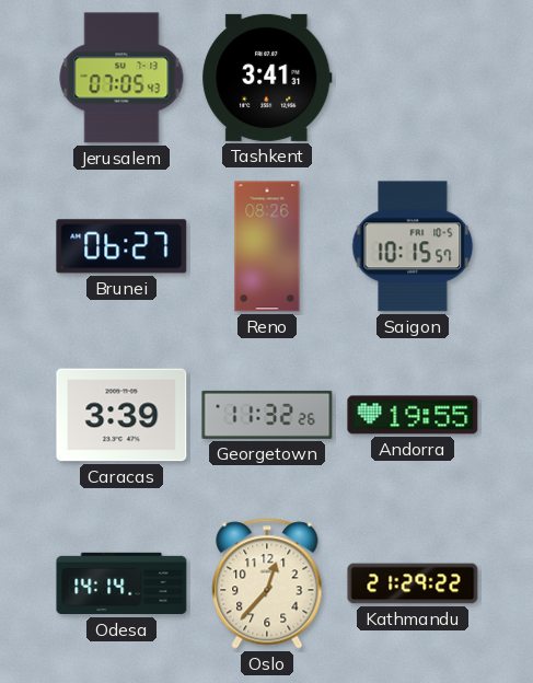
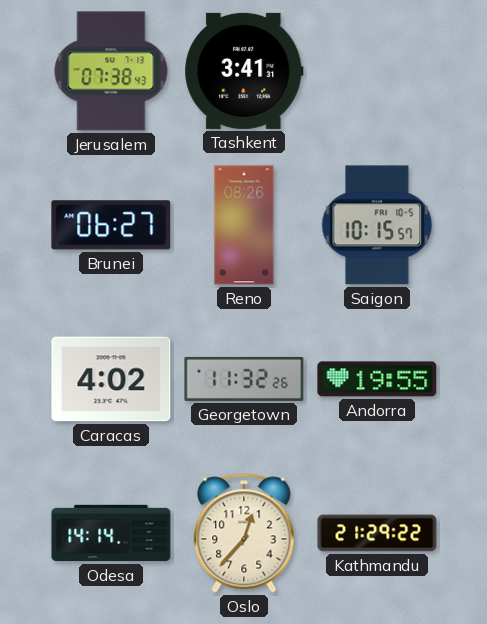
Jerusalem: 07:05 -> 07:38
Caracas: 3:39 -> 4:02
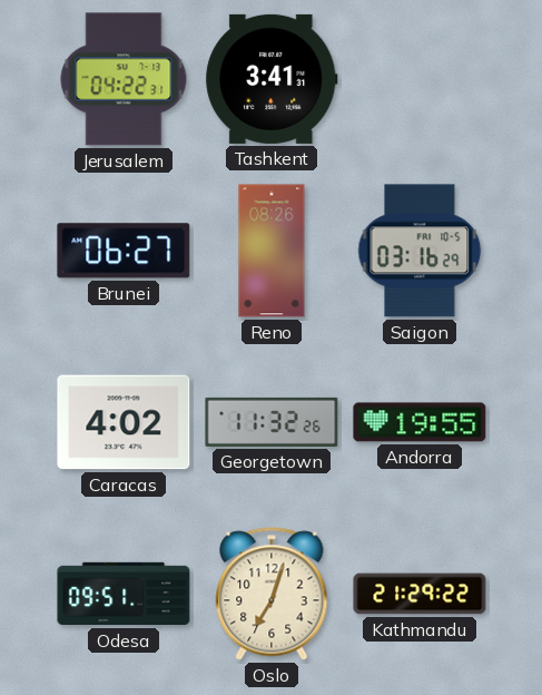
Jerusalem: 07:38 -> 04:22
Saigon: 10:15 -> 03:16
Odesa: 14:14 -> 09:51
Oslo: 12:37 -> 7:03
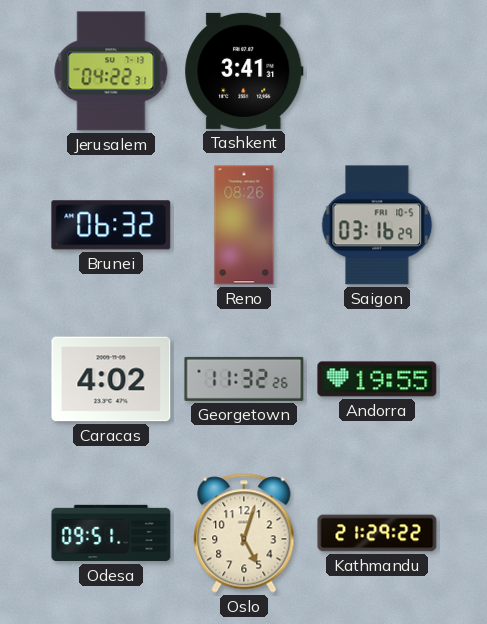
Brunei: 06:27 -> 06:32
Oslo: 7:03 -> 5:03
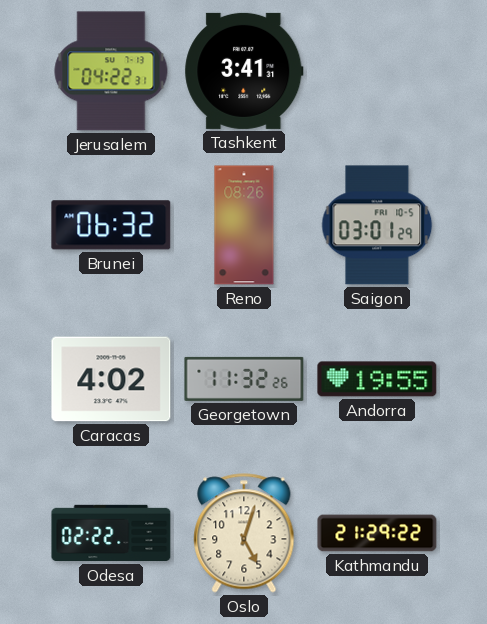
Saigon: 03:16 -> 03:01
Odesa: 09:51 -> 02:22
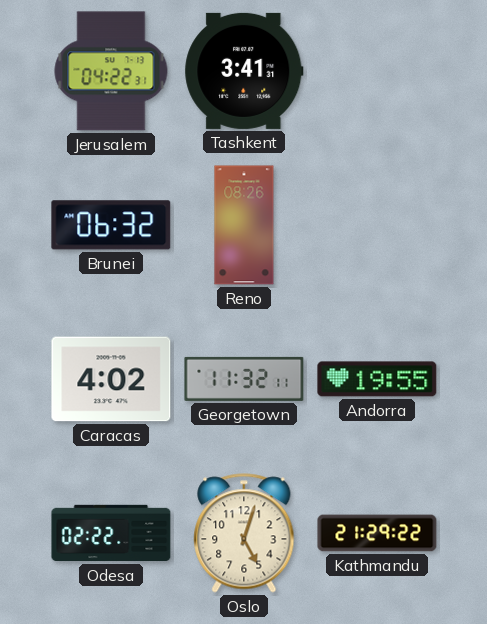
Saigon: 03:01 -> none
Georgetown: 11:32:26 -> 11:32:11
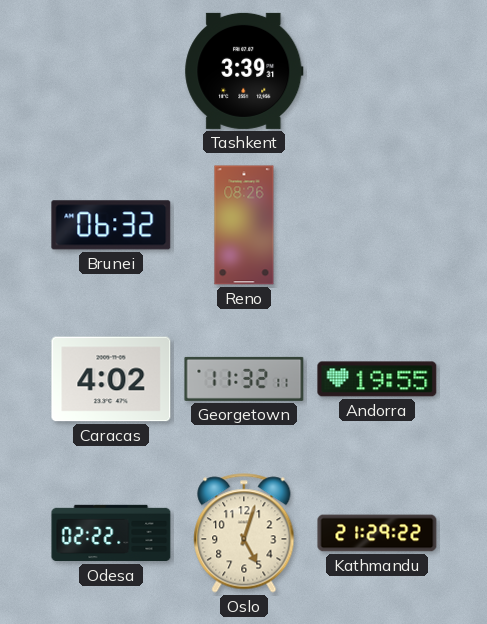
Jerusalem: 04:22 -> none
Tashkent: 3:41 -> 3:39
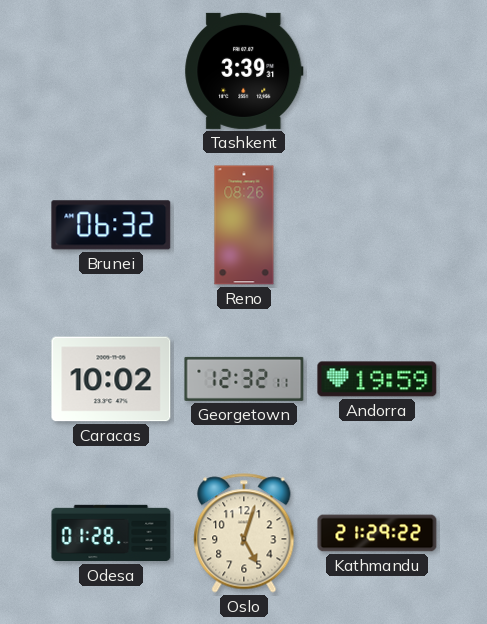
Caracas: 4:02 -> 10:02
Georgetown: 11:32 -> 12:32
Andorra: 19:55 -> 19:59
Odesa: 02:22 -> 01:28
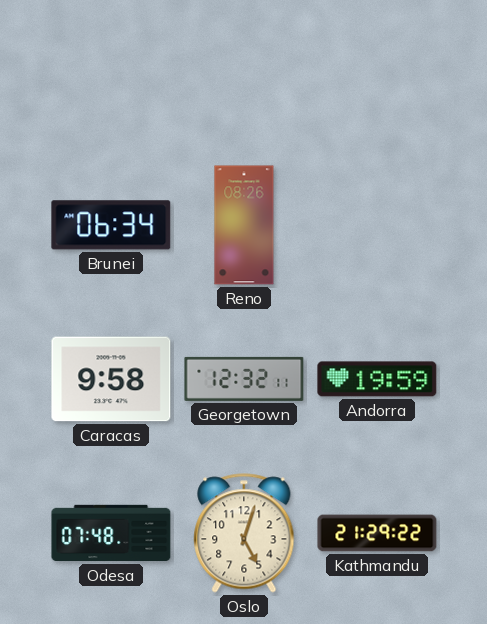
Tashkent: 3:39 -> none
Brunei: 06:32 -> 06:34
Caracas: 10:02 -> 9:58
Odesa: 01:28 -> 07:48
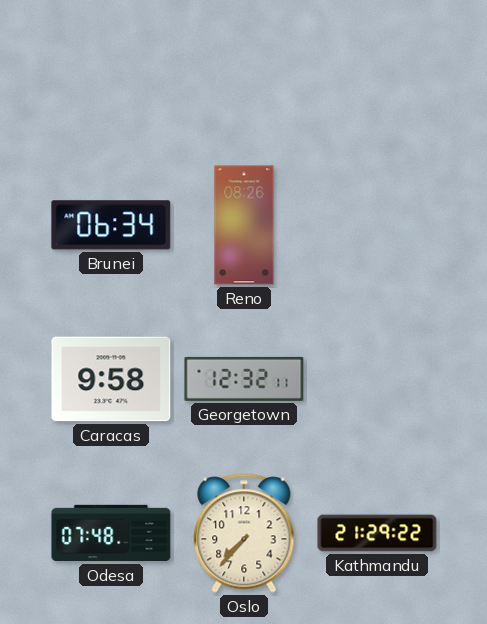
Andorra: 19:59 -> none
Oslo: 5:03 -> 7:37
